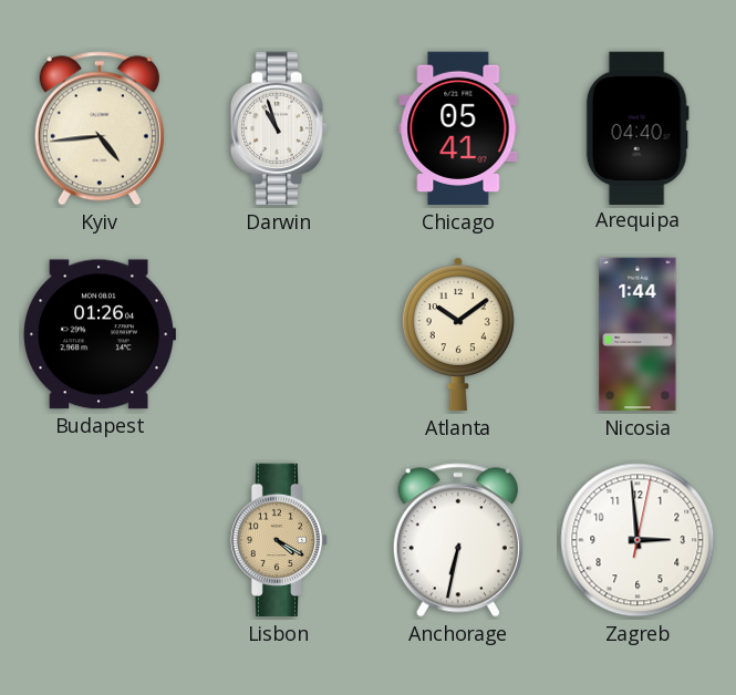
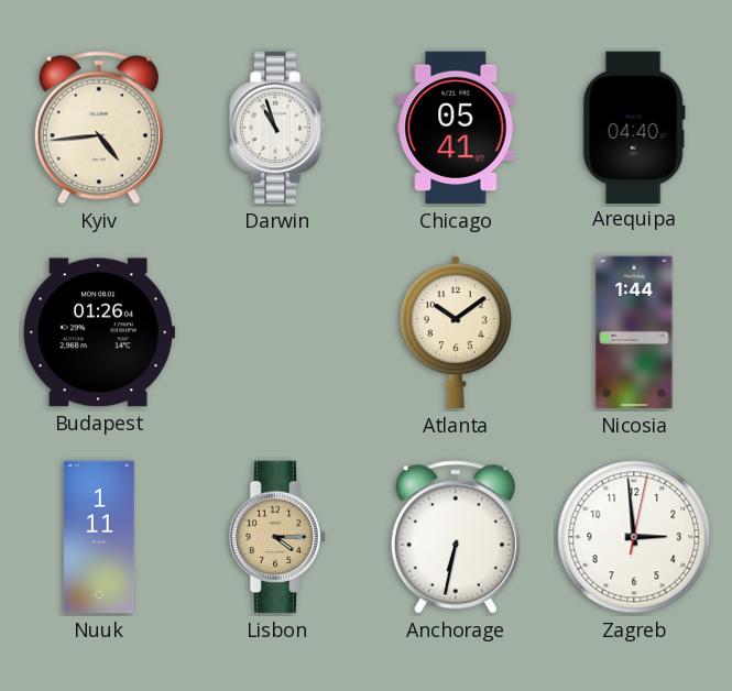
Nuuk: none -> 1:11
Lisbon: 4:20 -> 4:15
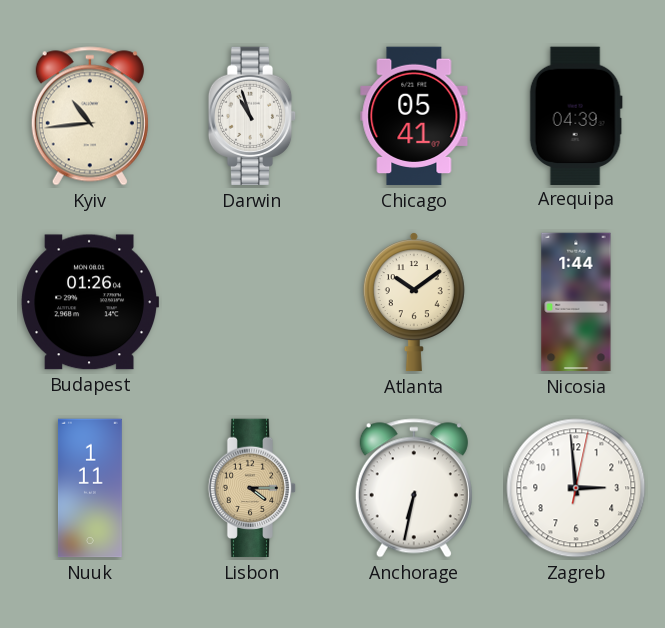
Kyiv: 4:44 -> 10:44
Arequipa: 04:40 -> 04:39
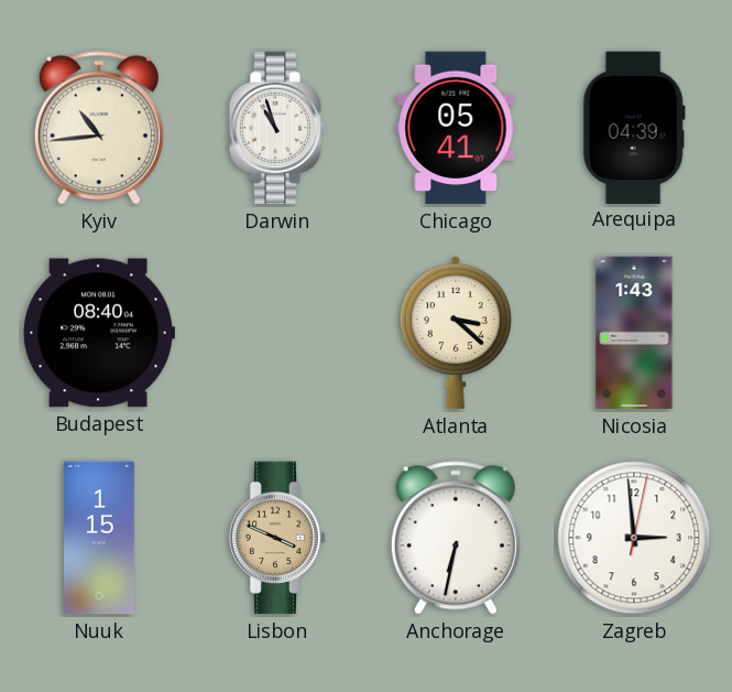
Budapest: 01:26 -> 08:40
Atlanta: 10:09 -> 3:22
Nicosia: 1:44 -> 1:43
Nuuk: 1:11 -> 1:15
Lisbon: 4:15 -> 3:49
